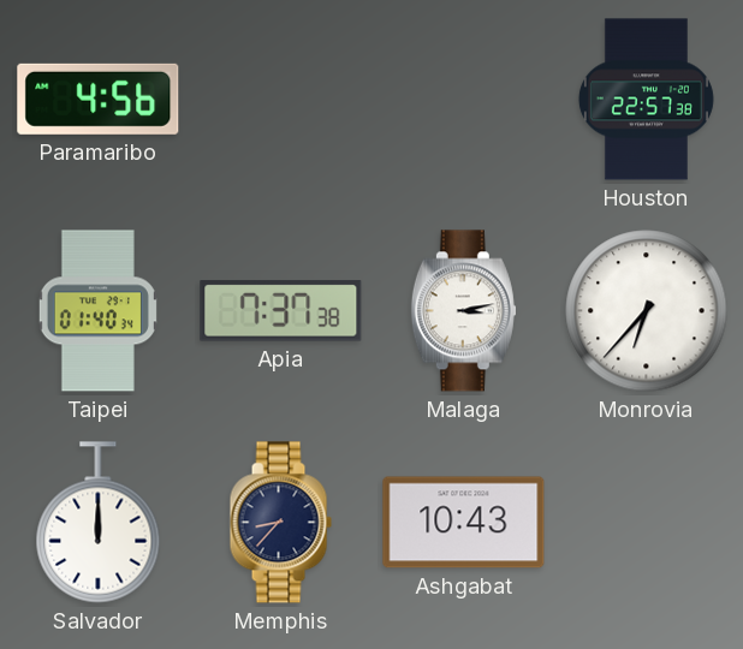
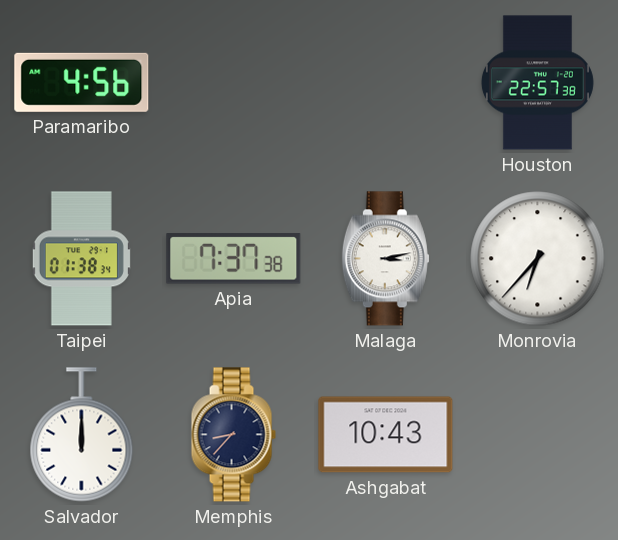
Taipei: 01:40 -> 01:38
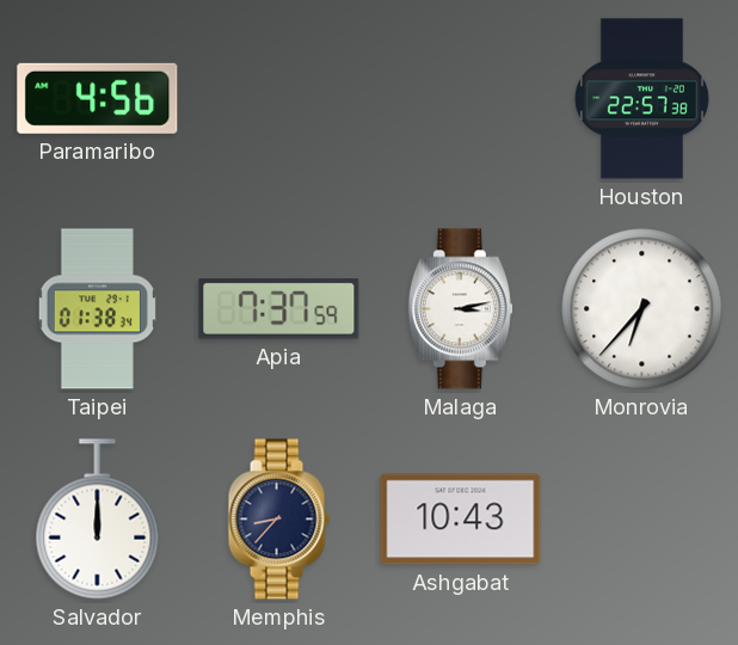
Apia: 7:37:38 -> 7:37:59
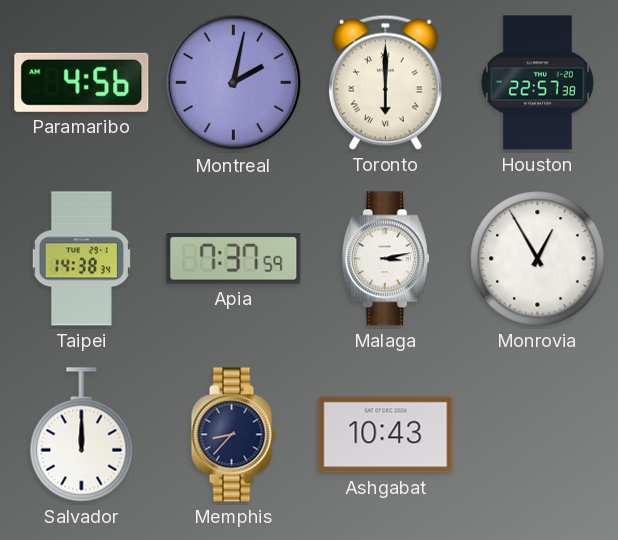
Montreal: none -> 2:02
Toronto: none -> 6:00
Taipei: 01:38 -> 14:38
Monrovia: 6:37 -> 12:55
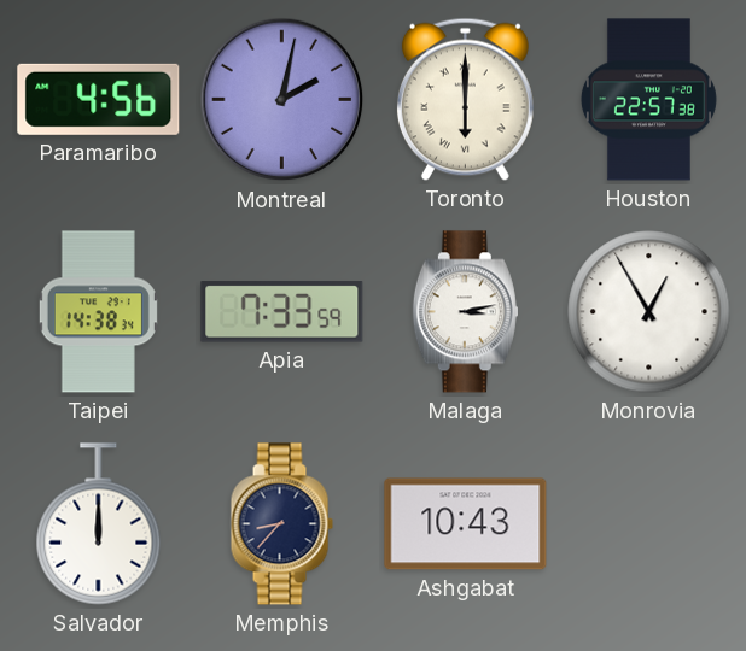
Apia: 7:37 -> 7:33
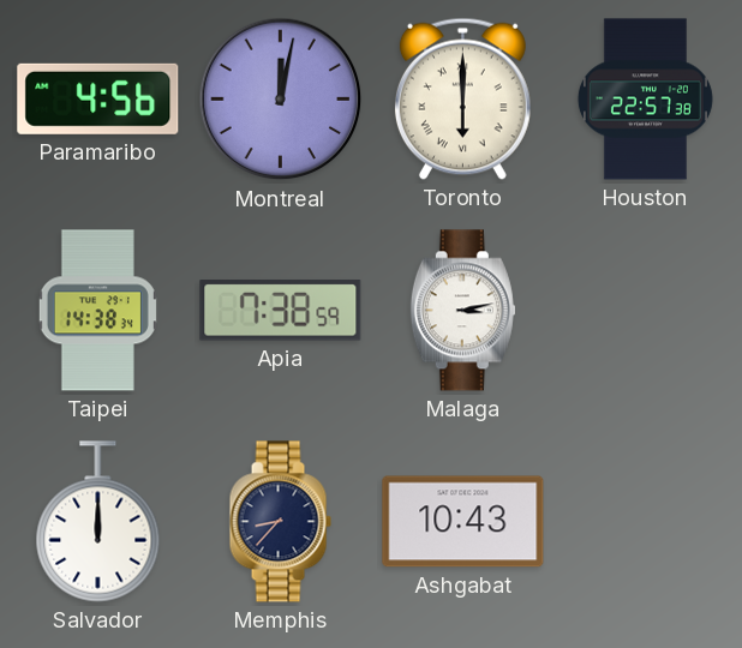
Montreal: 2:02 -> 12:02
Apia: 7:33 -> 7:38
Monrovia: 12:55 -> none
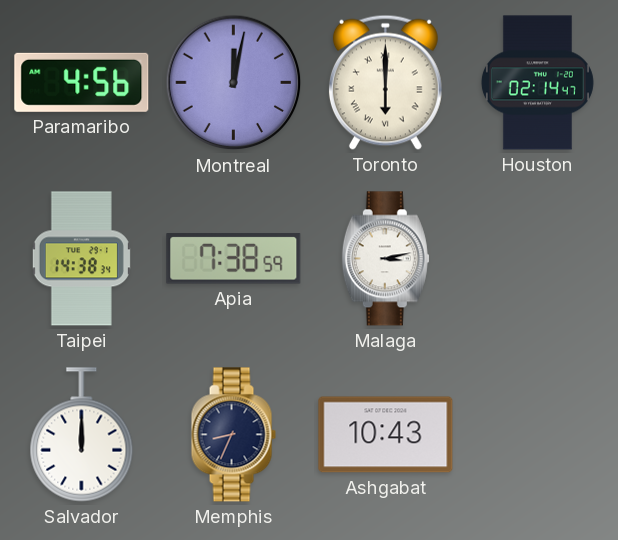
Houston: 22:57 -> 02:14
Memphis: 8:37 -> 8:34
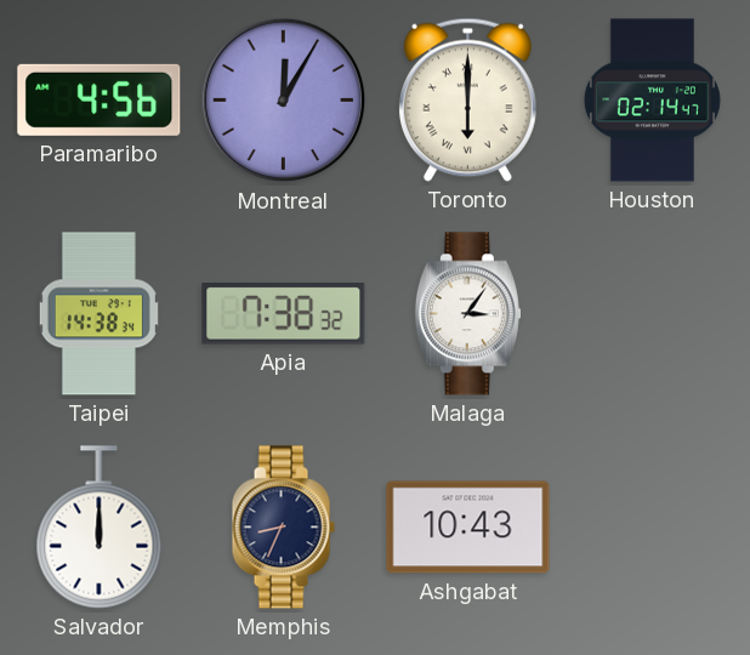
Montreal: 12:02 -> 12:05
Apia: 7:38:59 -> 7:38:32
Malaga: 3:13 -> 3:06
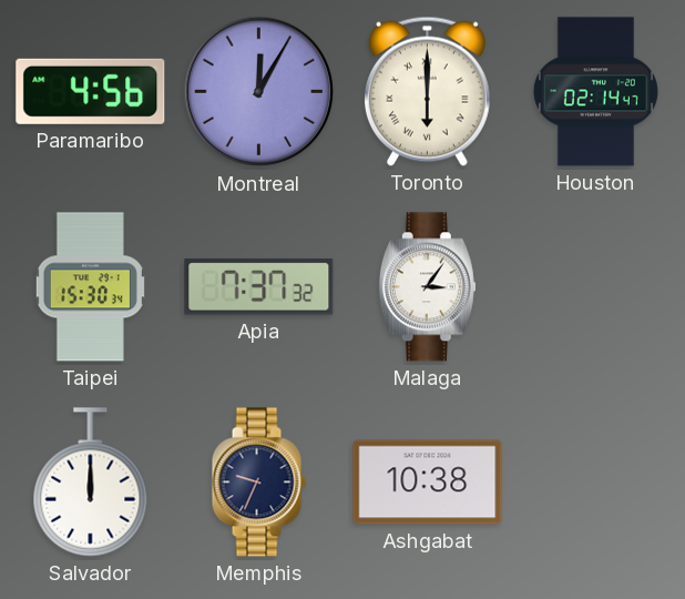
Taipei: 14:38 -> 15:30
Apia: 7:38 -> 7:37
Memphis: 8:34 -> 9:34
Ashgabat: 10:43 -> 10:38
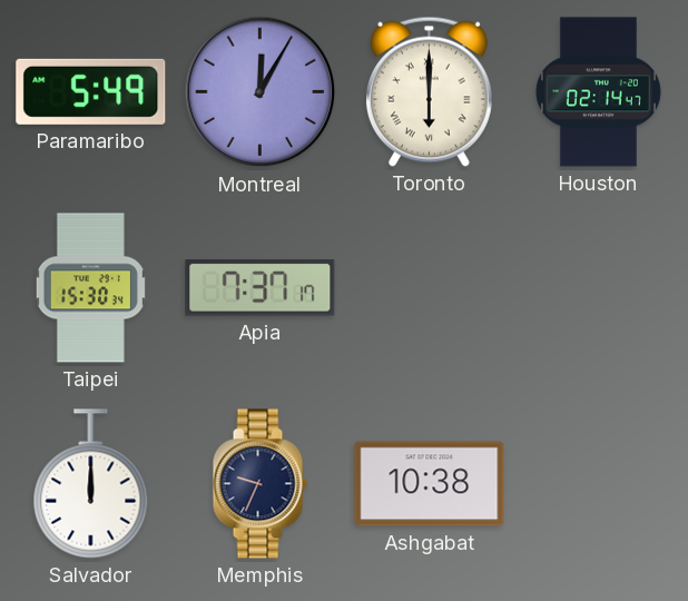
Paramaribo: 4:56 -> 5:49
Apia: 7:37:32 -> 7:37:17
Malaga: 3:06 -> none
